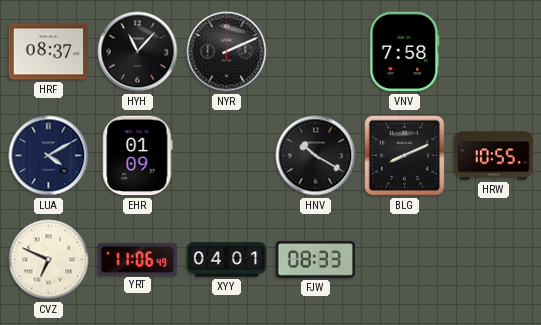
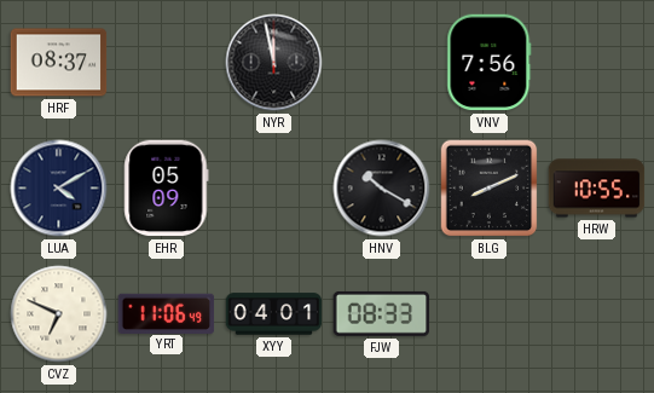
HYH: 11:07 -> none
NYR: 2:11 -> 11:58
VNV: 7:58 -> 7:56
EHR: 01:09 -> 05:09
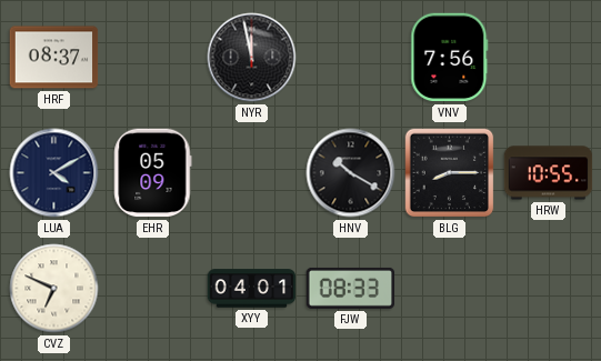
BLG: 8:11 -> 8:15
YRT: 11:06 -> none
